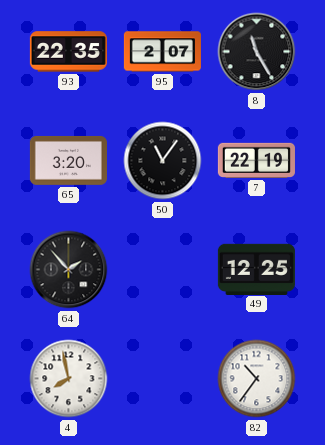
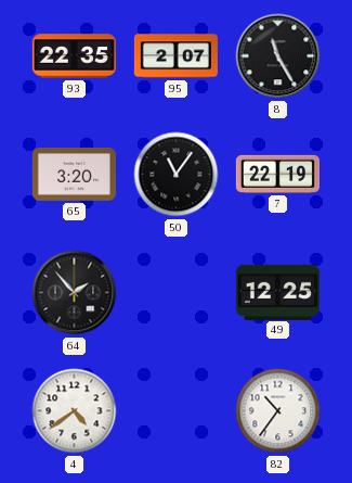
4: 7:58 -> 4:39
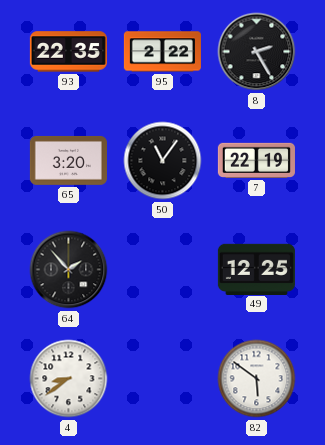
95: 2:07 -> 2:22
8: 11:25 -> 2:25
4: 4:39 -> 8:39
82: 10:36 -> 5:51
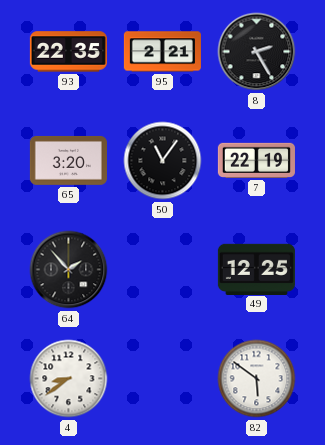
95: 2:22 -> 2:21
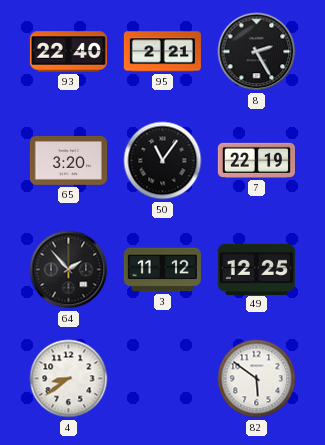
93: 22:35 -> 22:40
3: none -> 11:12
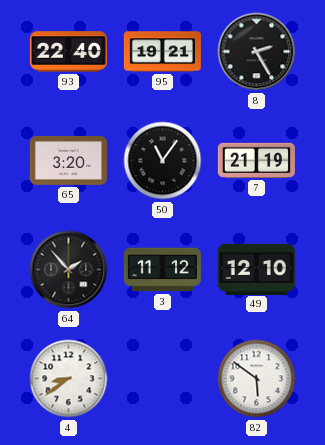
95: 2:21 -> 19:21
7: 22:19 -> 21:19
49: 12:25 -> 12:10
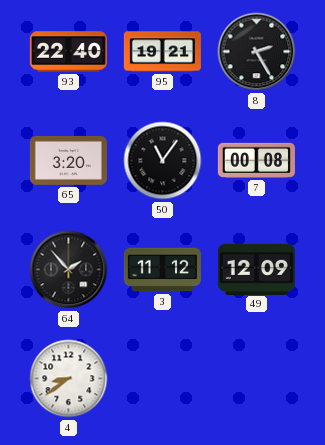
7: 21:19 -> 00:08
49: 12:10 -> 12:09
82: 5:51 -> none
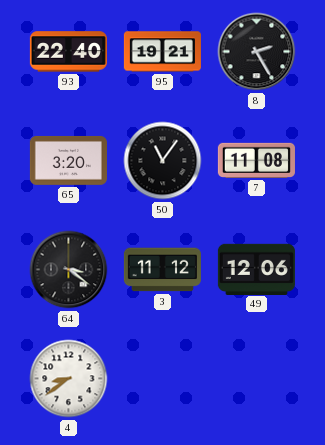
7: 00:08 -> 11:08
64: 1:53 -> 3:21
49: 12:09 -> 12:06
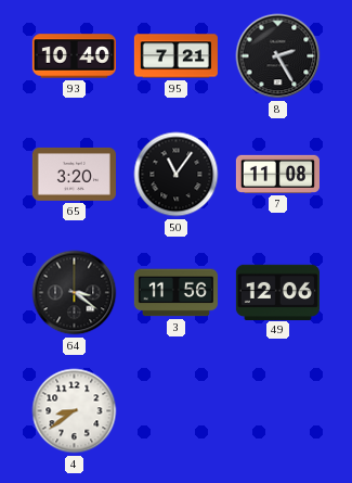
93: 22:40 -> 10:40
95: 19:21 -> 7:21
3: 11:12 -> 11:56
